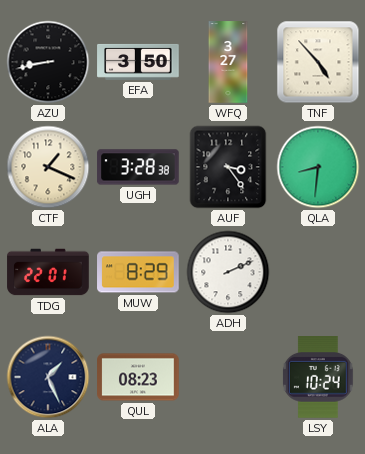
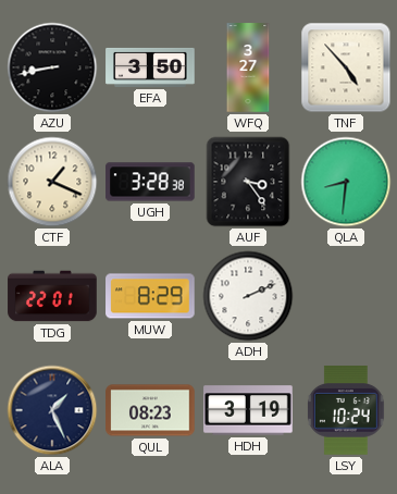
HDH: none -> 3:19
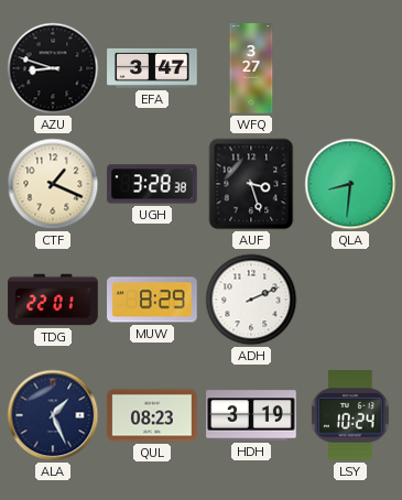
AZU: 8:43 -> 8:48
EFA: 3:50 -> 3:47
TNF: 4:53 -> none
AUF: 3:24 -> 3:27
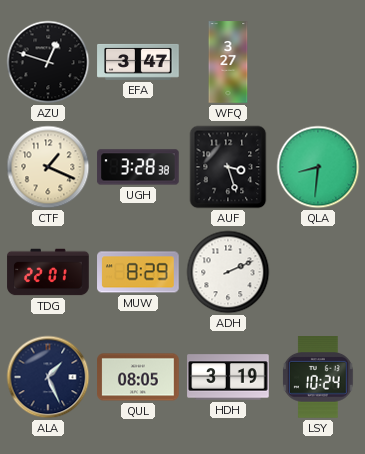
AZU: 8:48 -> 12:48
QUL: 08:23 -> 08:05
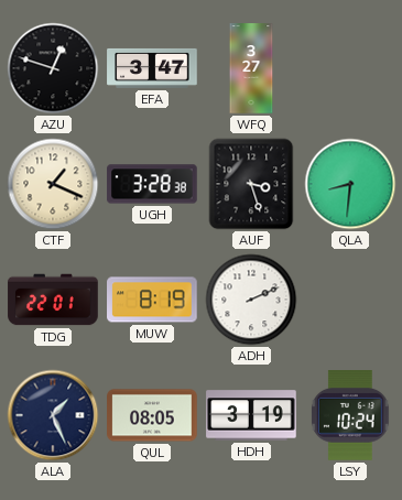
MUW: 8:29 -> 8:19
